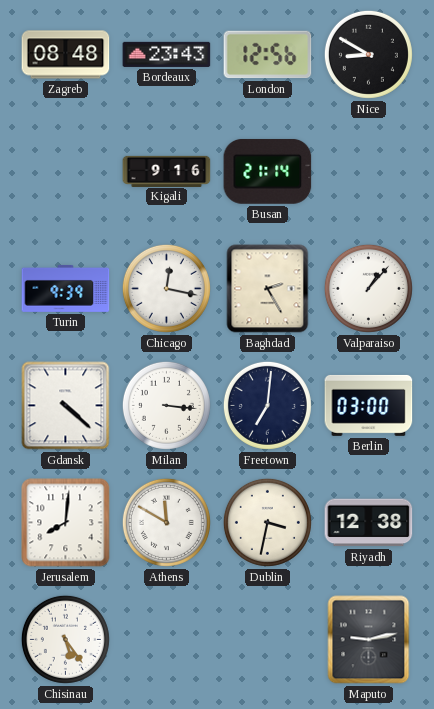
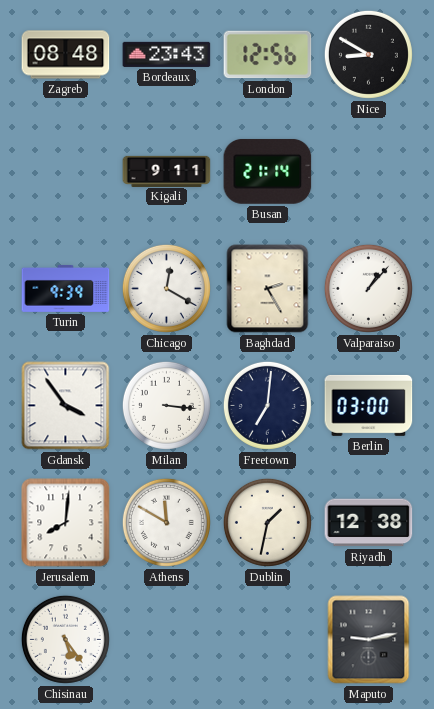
Kigali: 9:16 -> 9:11
Chicago: 12:17 -> 12:20
Gdansk: 4:22 -> 3:54
Dublin: 3:32 -> 1:32
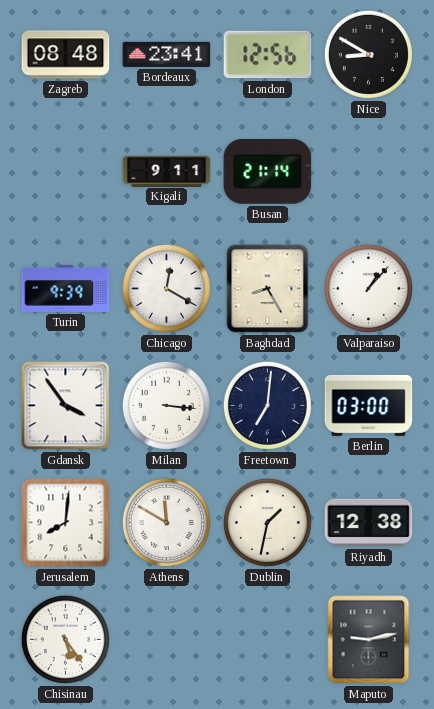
Bordeaux: 23:43 -> 23:41
Baghdad: 2:25 -> 8:25
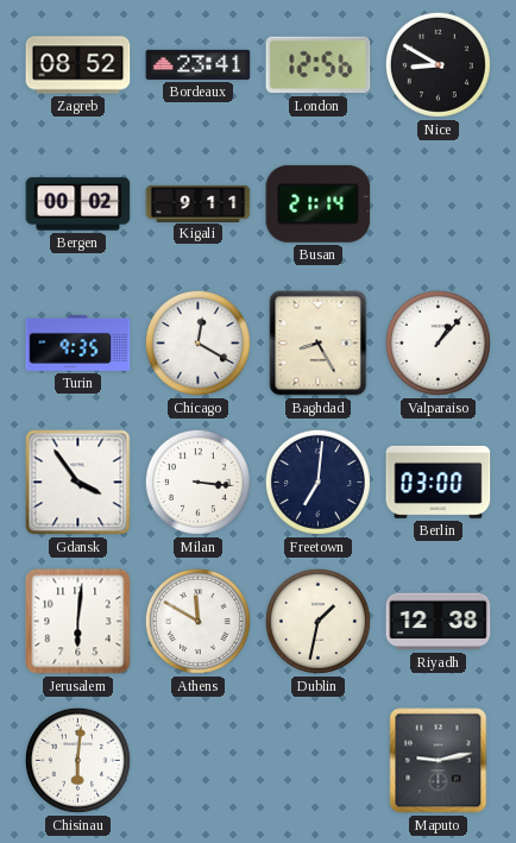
Zagreb: 08:48 -> 08:52
Bergen: none -> 00:02
Turin: 9:39 -> 9:35
Jerusalem: 8:01 -> 6:01
Chisinau: 5:24 -> 6:01
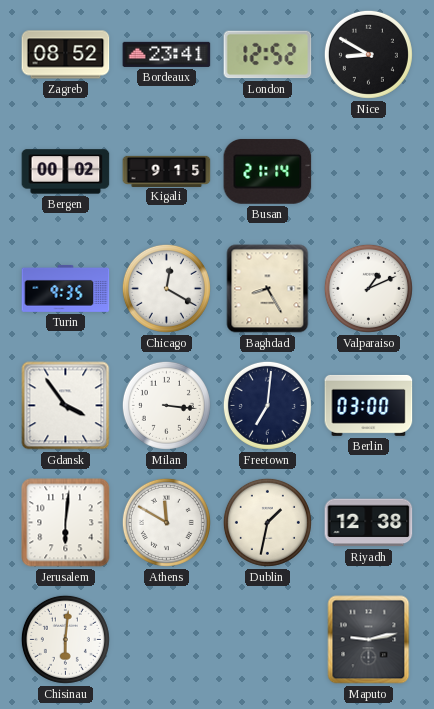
London: 12:56 -> 12:52
Kigali: 9:11 -> 9:15
Valparaiso: 1:07 -> 1:11
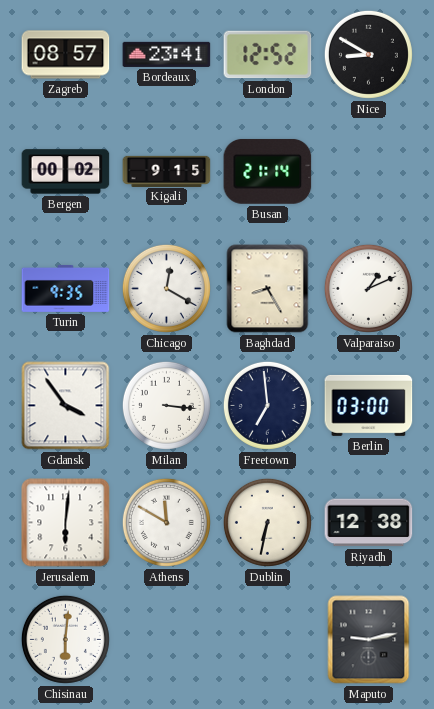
Zagreb: 08:52 -> 08:57
Freetown: 7:01 -> 6:59
Dublin: 1:32 -> 6:32
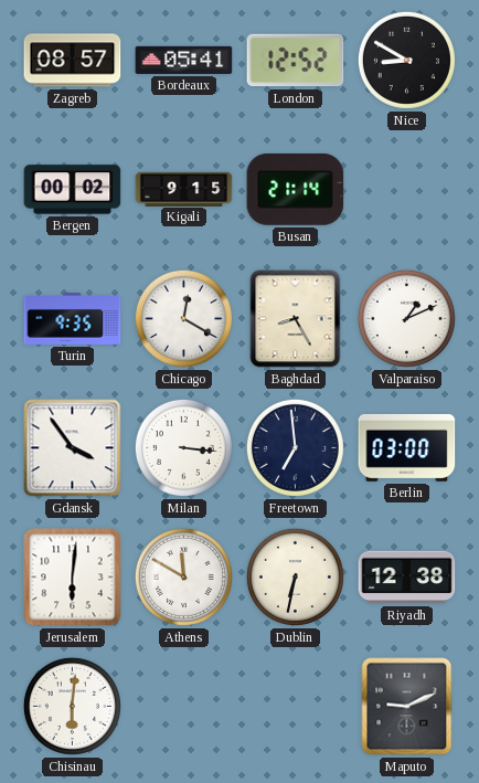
Bordeaux: 23:41 -> 05:41
Maputo: 9:13 -> 9:11
